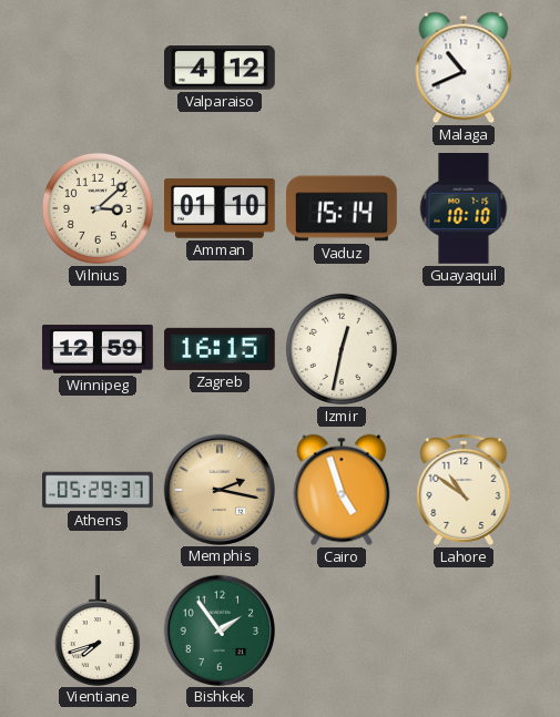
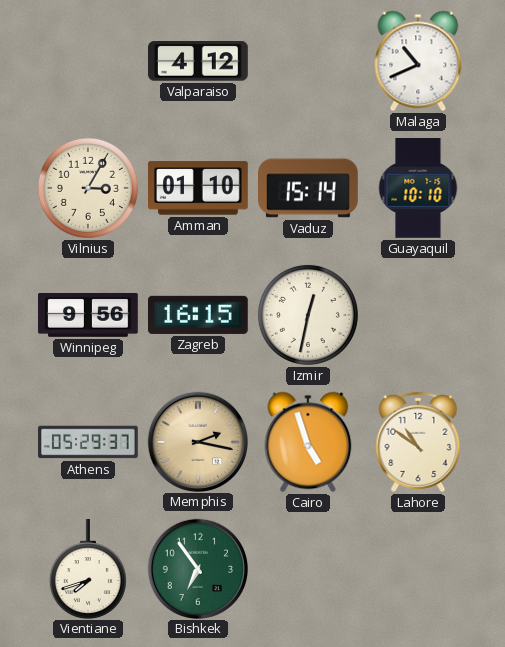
Vilnius: 3:08 -> 3:05
Winnipeg: 12:59 -> 9:56
Bishkek: 1:54 -> 6:54
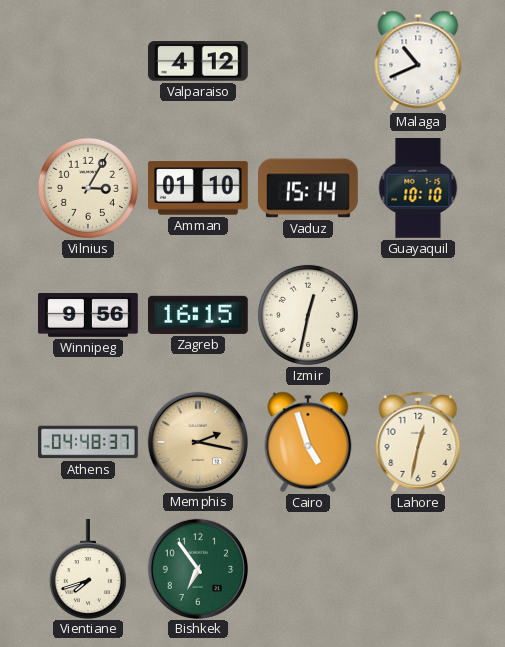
Athens: 05:29 -> 04:48
Lahore: 10:51 -> 12:32
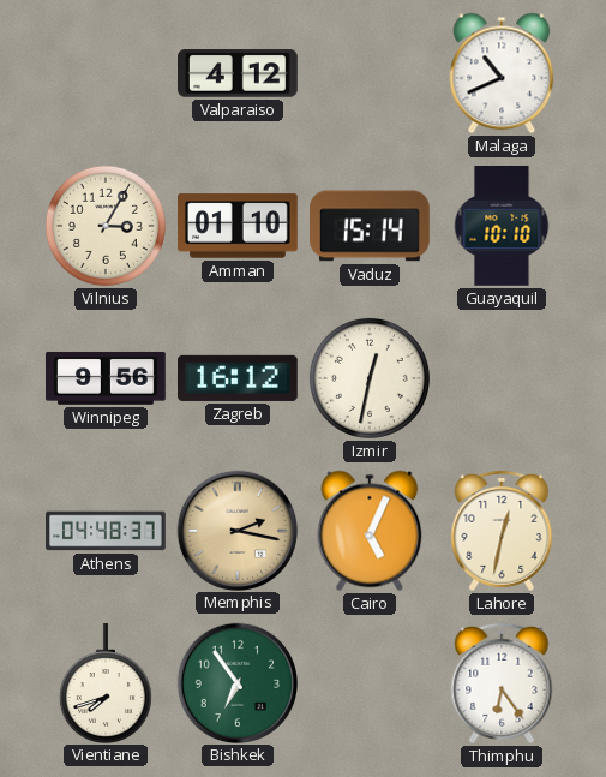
Zagreb: 16:15 -> 16:12
Cairo: 4:57 -> 5:04
Thimphu: none -> 6:24
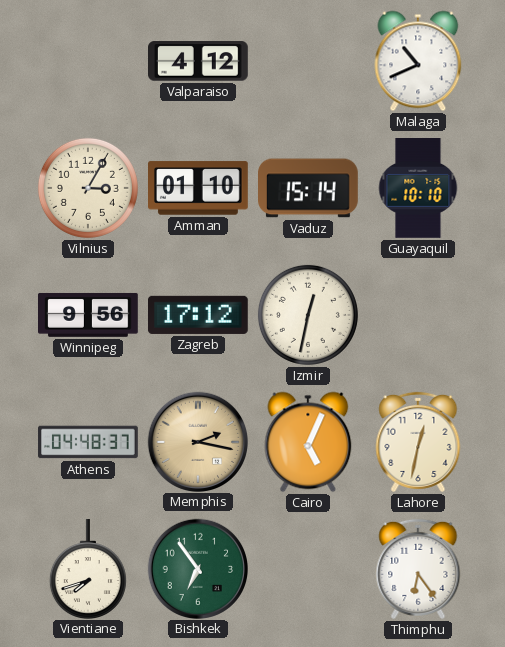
Zagreb: 16:12 -> 17:12
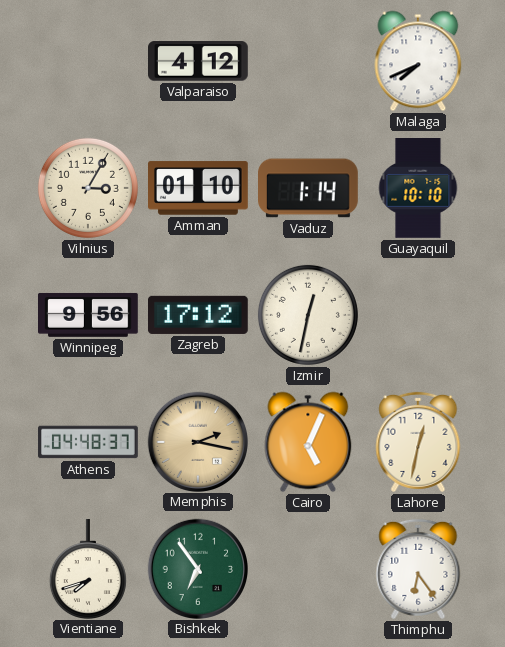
Malaga: 10:41 -> 7:41
Vaduz: 15:14 -> 1:14
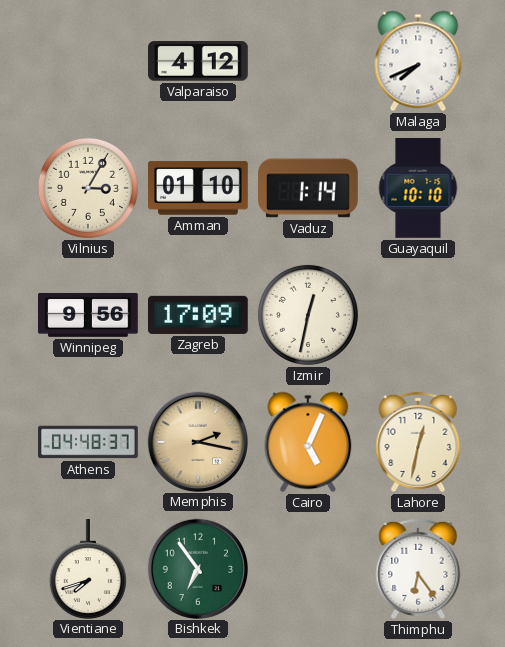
Zagreb: 17:12 -> 17:09
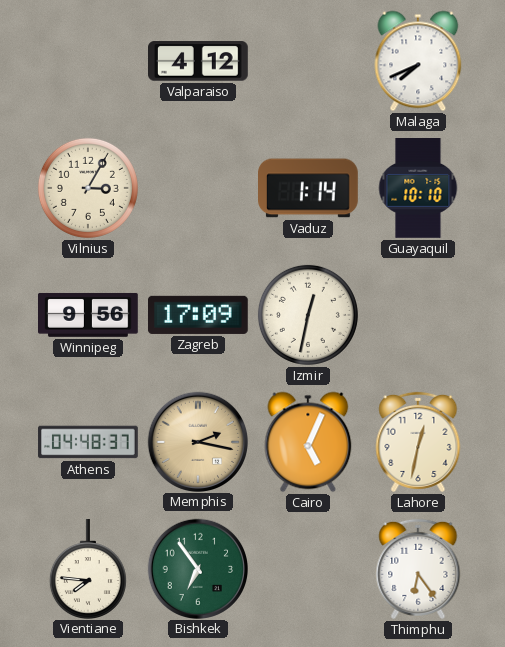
Amman: 01:10 -> none
Vientiane: 7:42 -> 7:46
